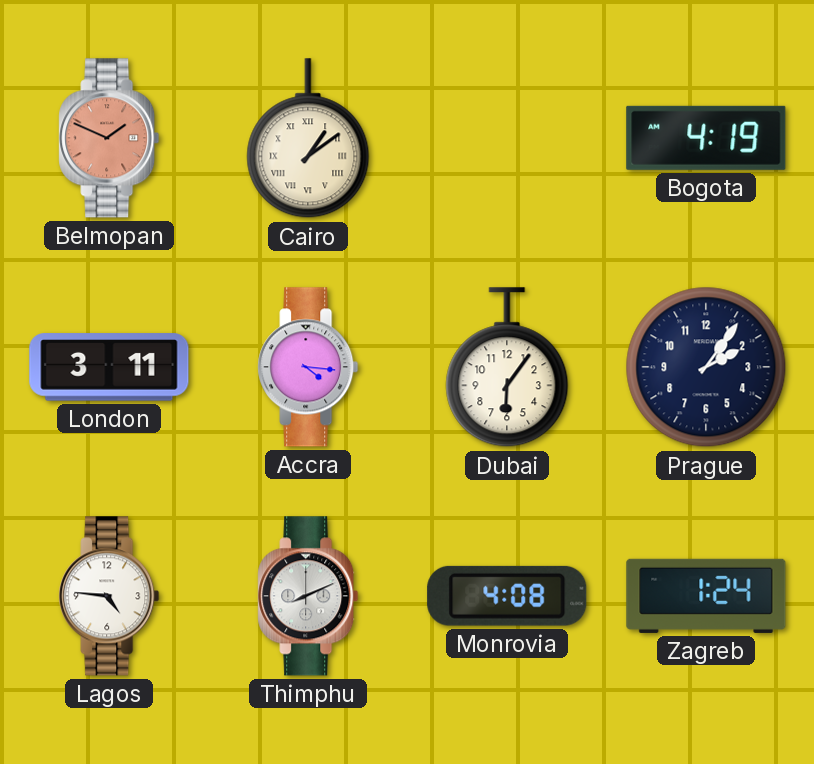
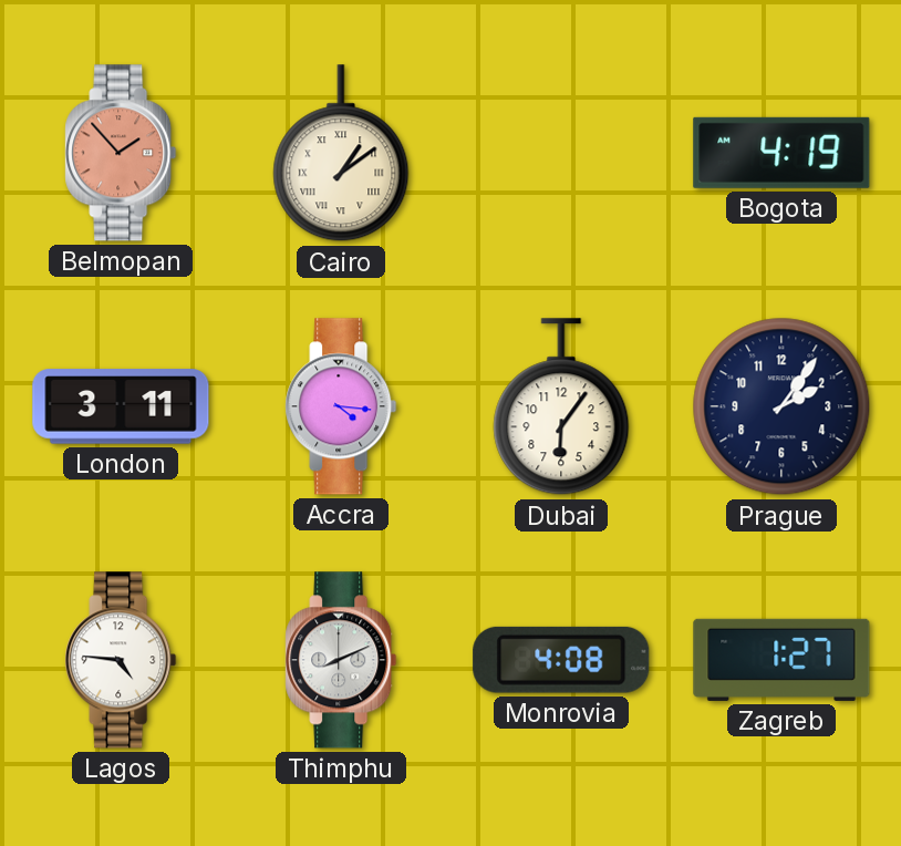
Belmopan: 1:49 -> 1:53
Zagreb: 1:24 -> 1:27
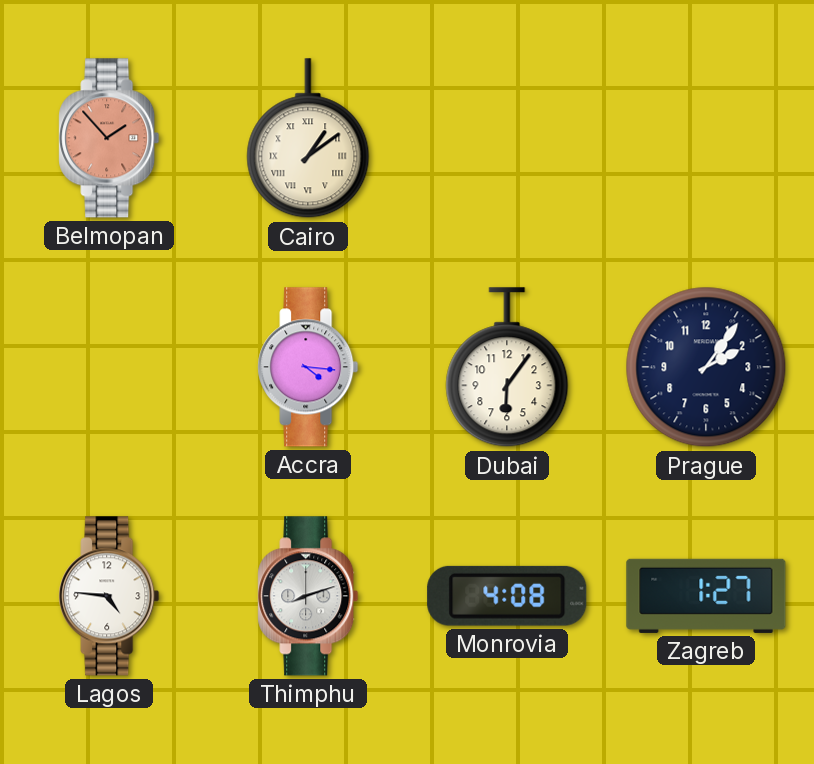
Bogota: 4:19 -> none
London: 3:11 -> none
Thimphu: 8:11 -> 8:12
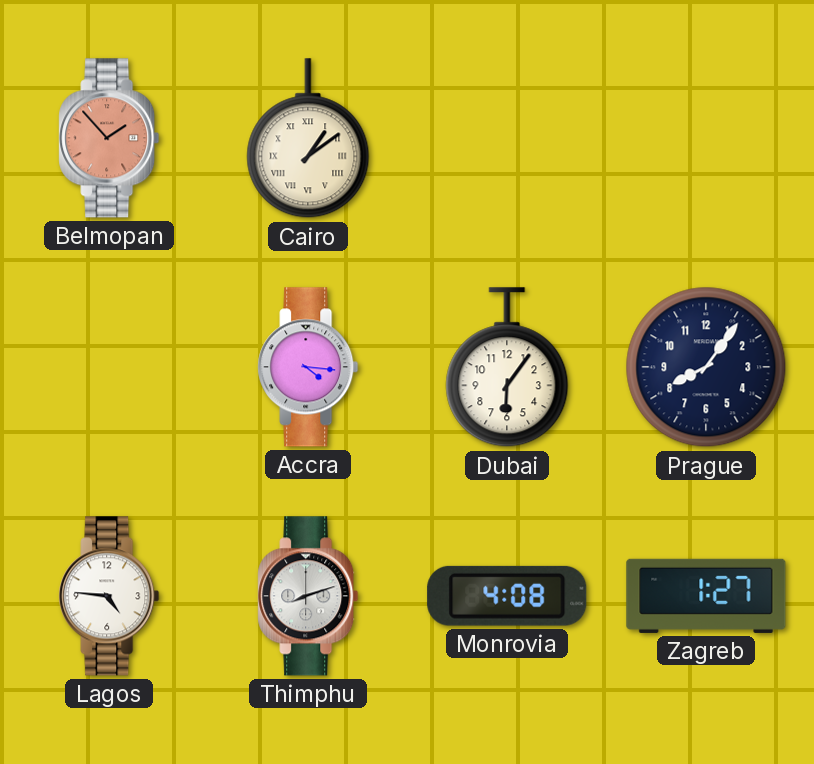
Prague: 2:06 -> 8:06
